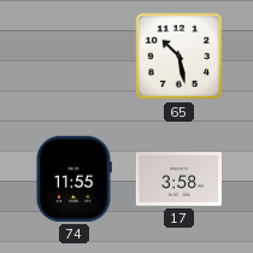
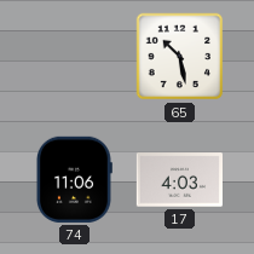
74: 11:55 -> 11:06
17: 3:58 -> 4:03
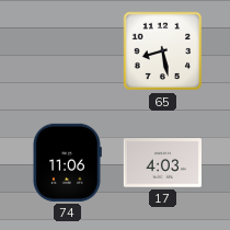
65: 10:28 -> 8:28
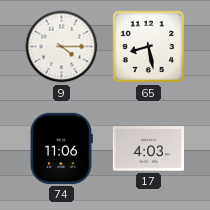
9: none -> 4:15
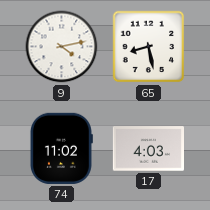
9: 4:15 -> 4:13
74: 11:06 -> 11:02
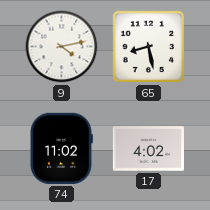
17: 4:03 -> 4:02
